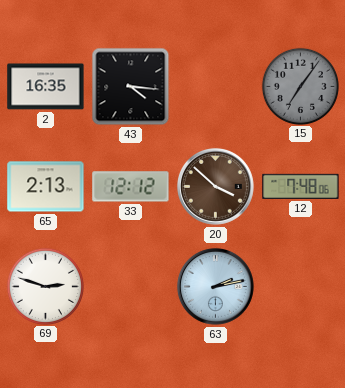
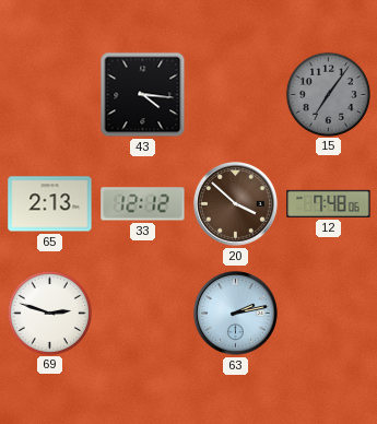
2: 16:35 -> none
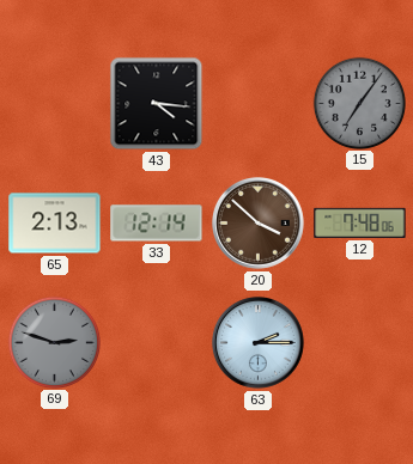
33: 12:12 -> 12:14
69 dial: white -> grey
63: 2:13 -> 2:15
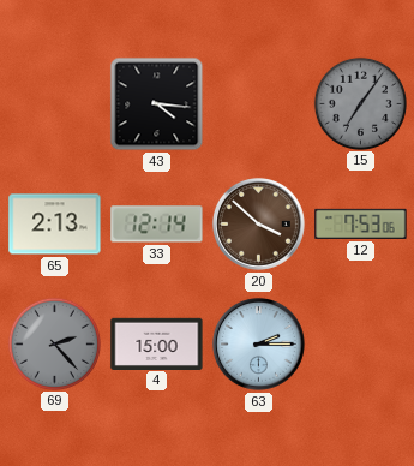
12: 7:48 -> 7:53
69: 2:48 -> 2:23
4: none -> 15:00
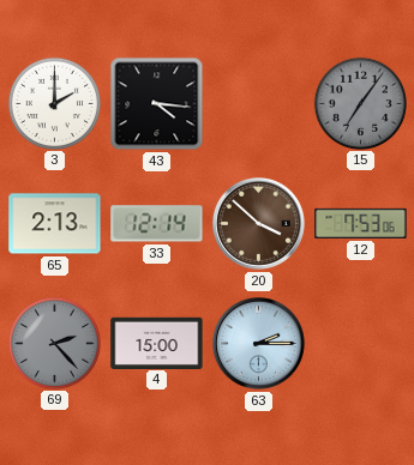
3: none -> 2:00
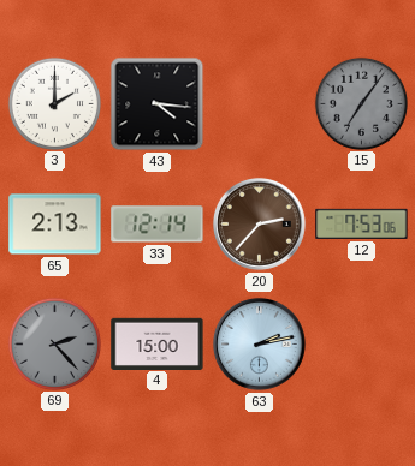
20: 3:52 -> 2:37
63: 2:15 -> 2:13
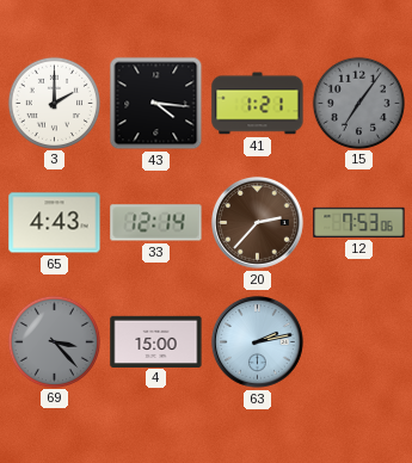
41: none -> 1:21
65: 2:13 -> 4:43
69: 2:23 -> 3:23
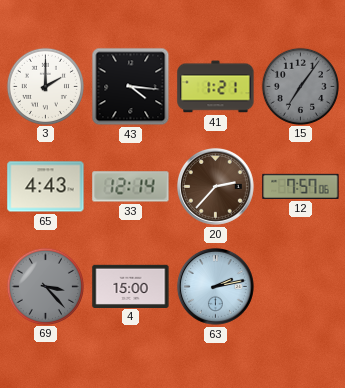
12: 7:53 -> 7:57
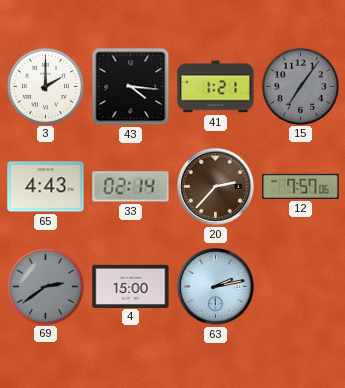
33: 12:14 -> 02:14
69: 3:23 -> 2:39
